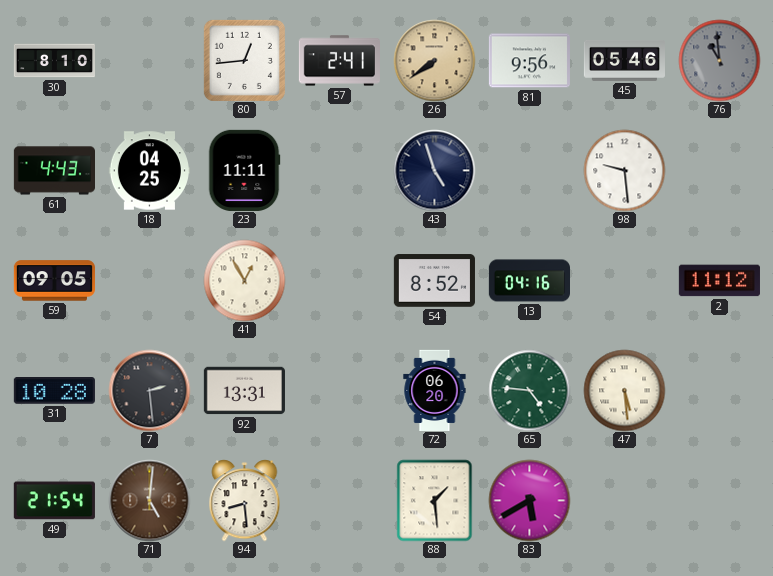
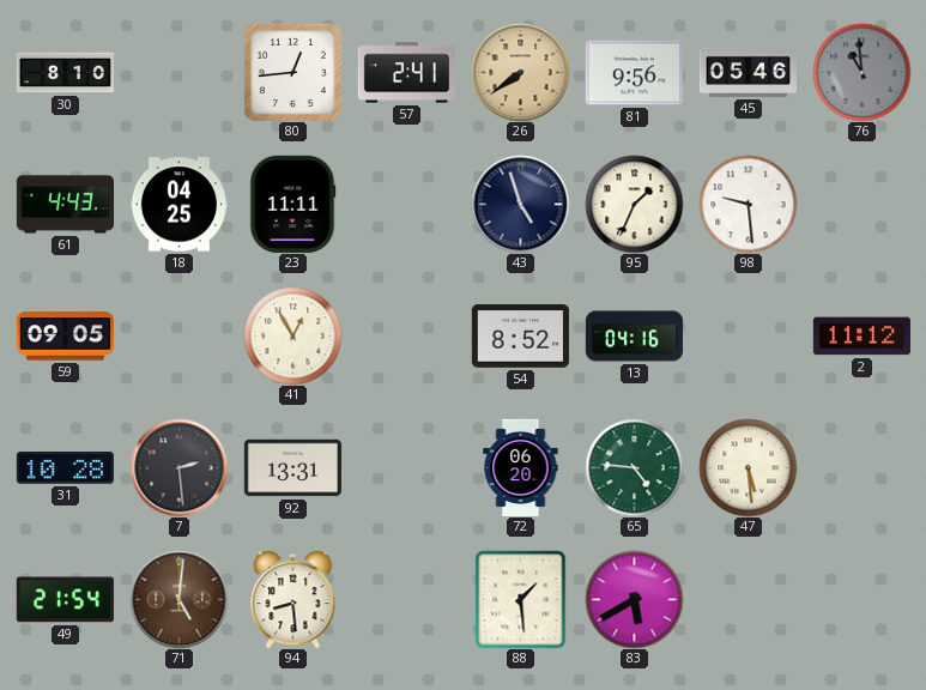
95: none -> 1:34
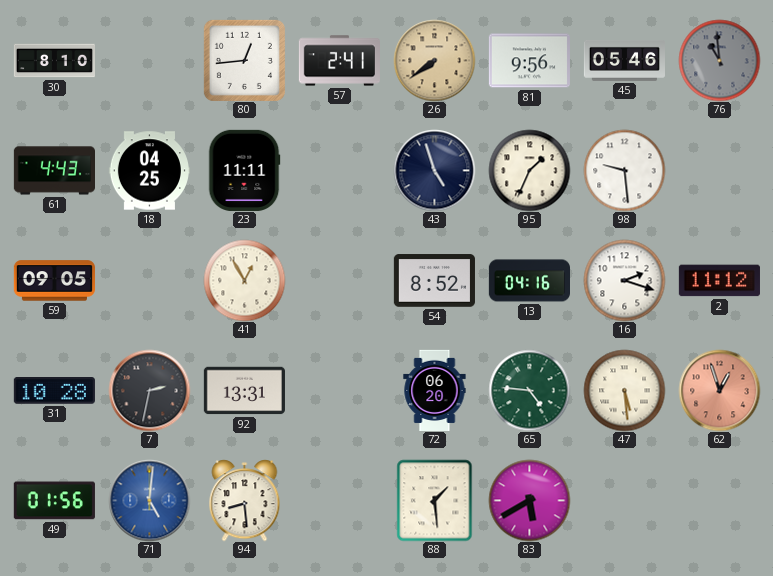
16: none -> 2:18
7: 2:29 -> 2:32
62: none -> 12:57
49: 21:54 -> 01:56
71 dial: brown -> blue
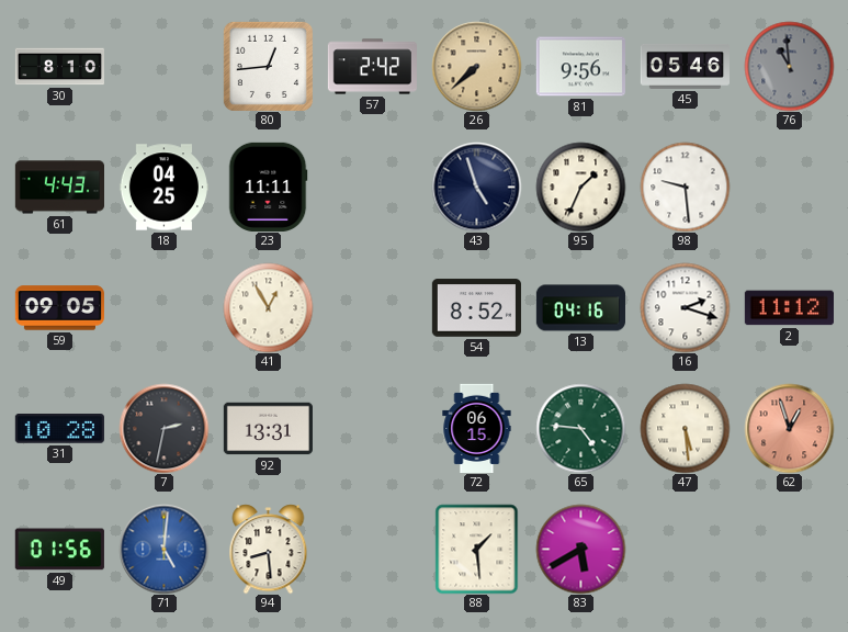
57: 2:41 -> 2:42
26: 7:39 -> 7:38
72: 06:20 -> 06:15
